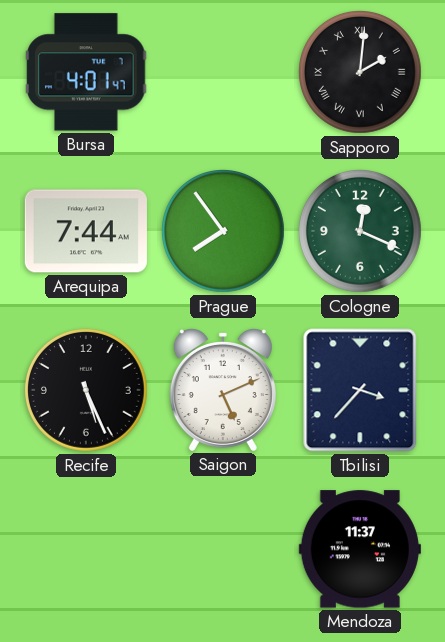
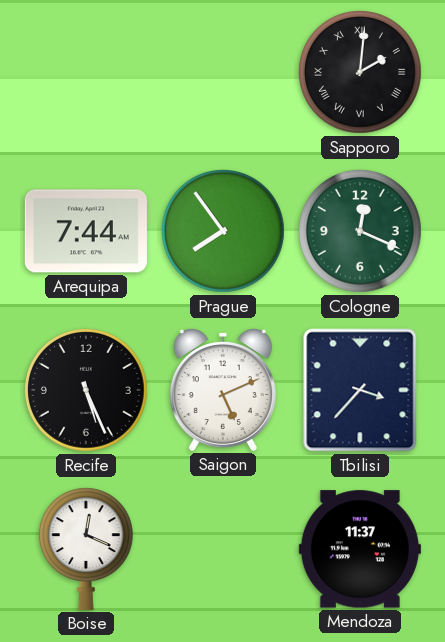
Bursa: 4:01 -> none
Boise: none -> 12:19
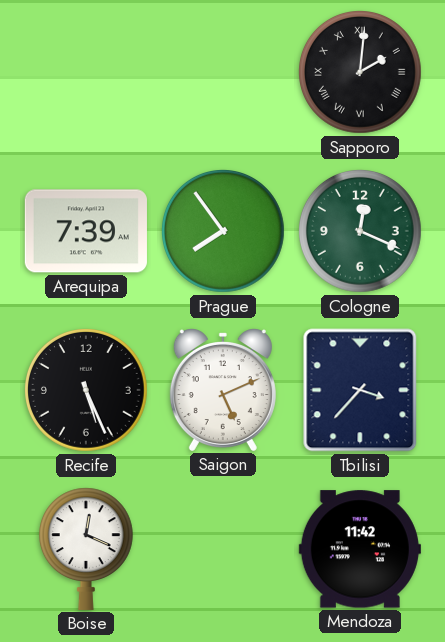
Arequipa: 7:44 -> 7:39
Mendoza: 11:37 -> 11:42
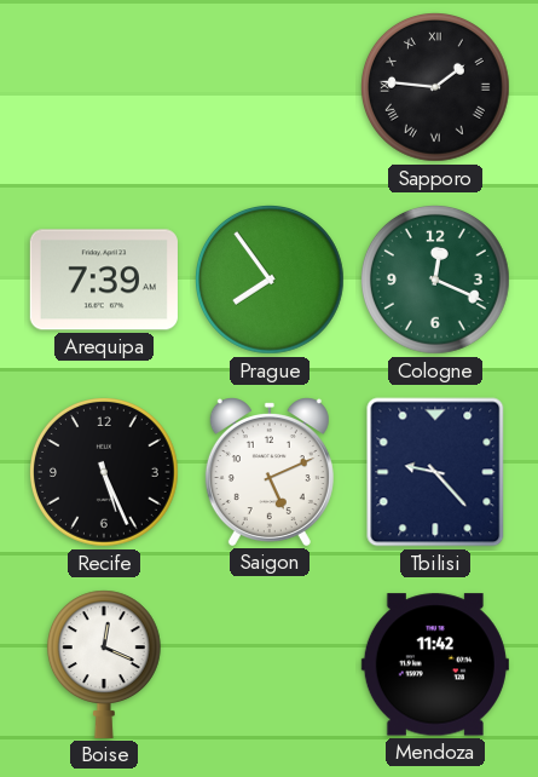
Sapporo: 2:01 -> 1:46
Tbilisi: 3:37 -> 9:23
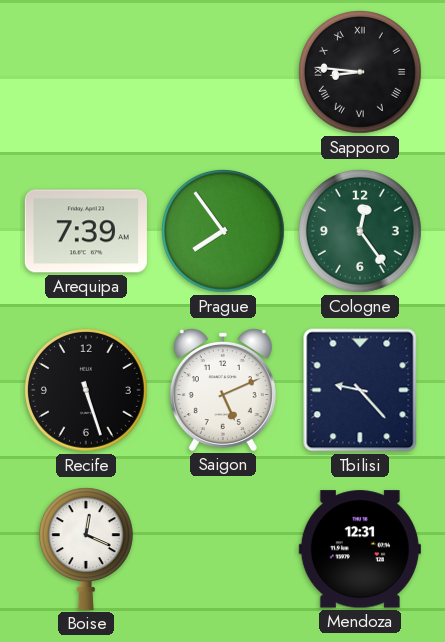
Sapporo: 1:46 -> 8:46
Cologne: 12:19 -> 12:24
Recife: 5:26 -> 5:27
Mendoza: 11:42 -> 12:31
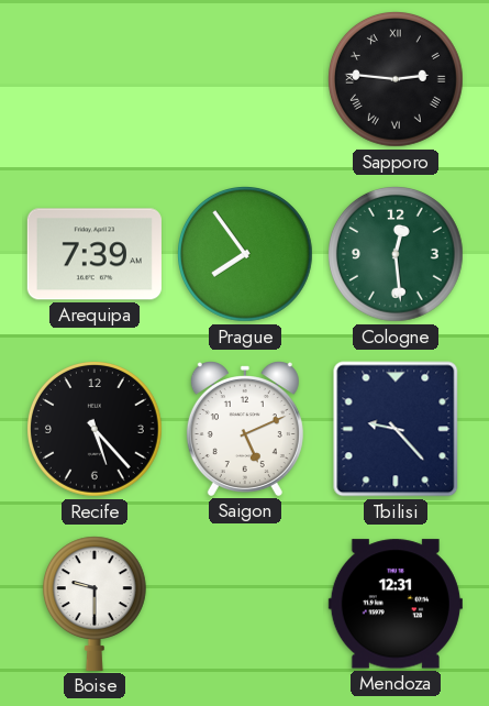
Sapporo: 8:46 -> 2:46
Cologne: 12:24 -> 12:29
Recife: 5:27 -> 5:23
Boise: 12:19 -> 9:30
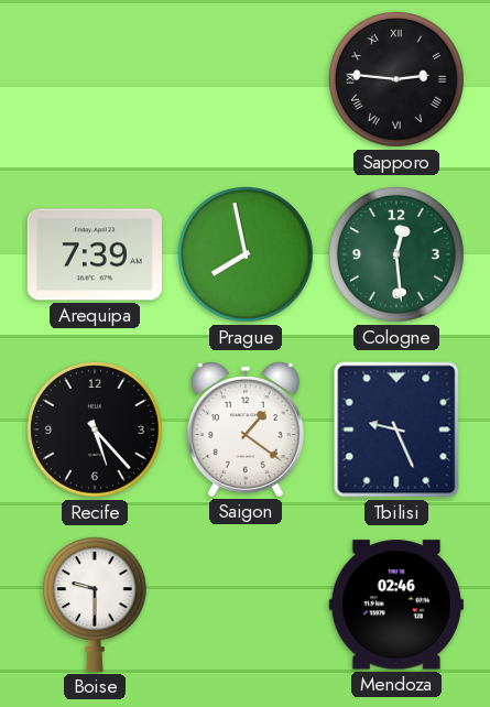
Prague: 7:54 -> 7:58
Saigon: 5:11 -> 1:21
Tbilisi: 9:23 -> 9:26
Mendoza: 12:31 -> 02:46
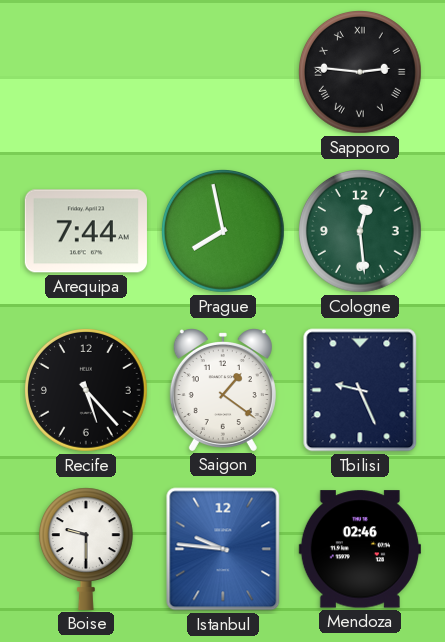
Arequipa: 7:39 -> 7:44
Istanbul: none -> 9:46
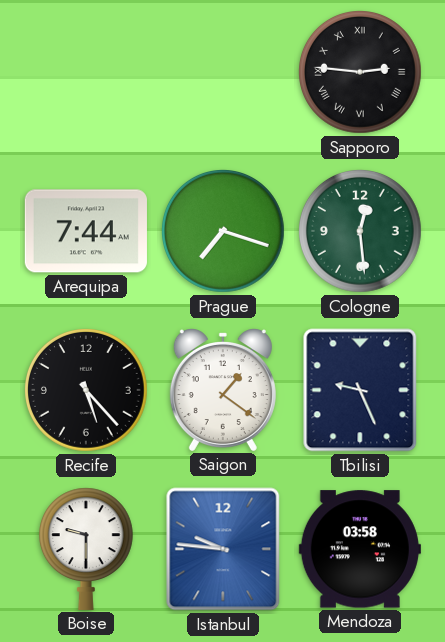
Prague: 7:58 -> 7:18
Mendoza: 02:46 -> 03:58
